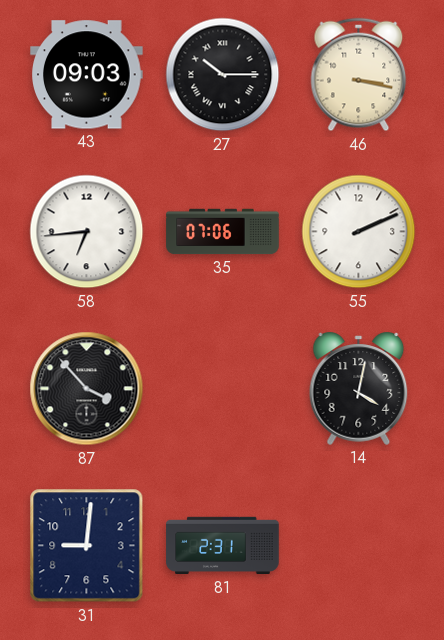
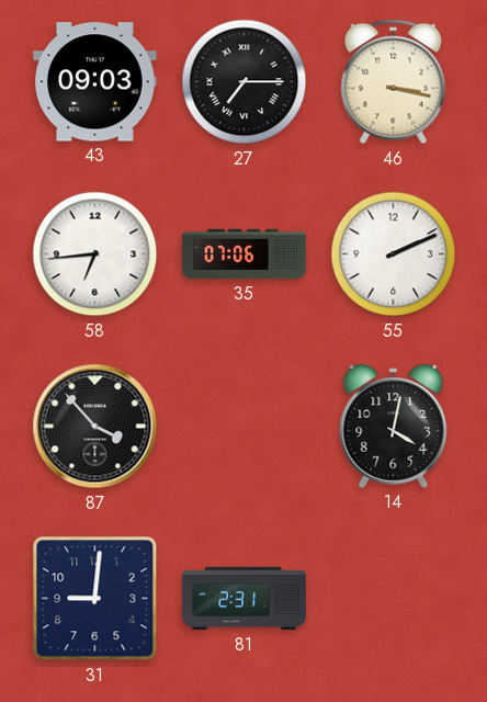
27: 10:15 -> 7:15
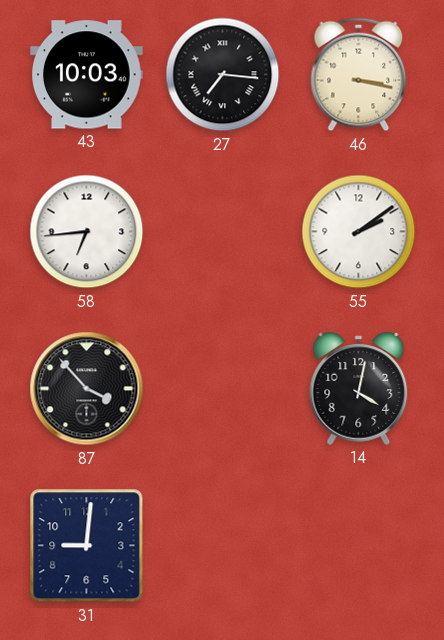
43: 09:03 -> 10:03
27: 7:15 -> 7:16
35: 07:06 -> none
55: 2:11 -> 2:09
81: 2:31 -> none
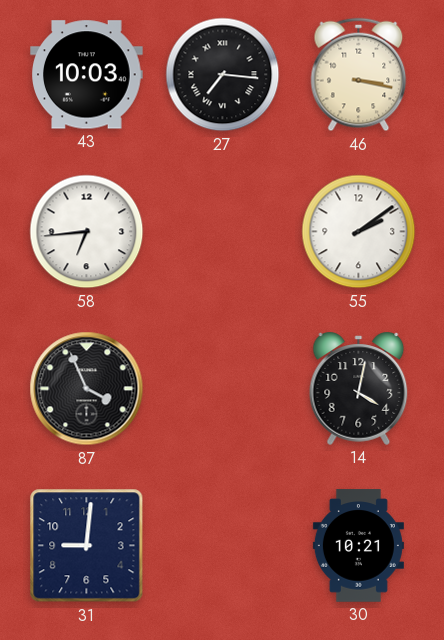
87: 3:53 -> 3:56
30: none -> 10:21
